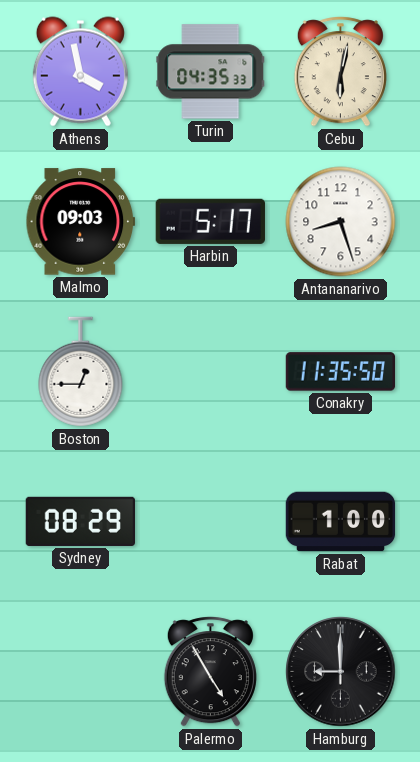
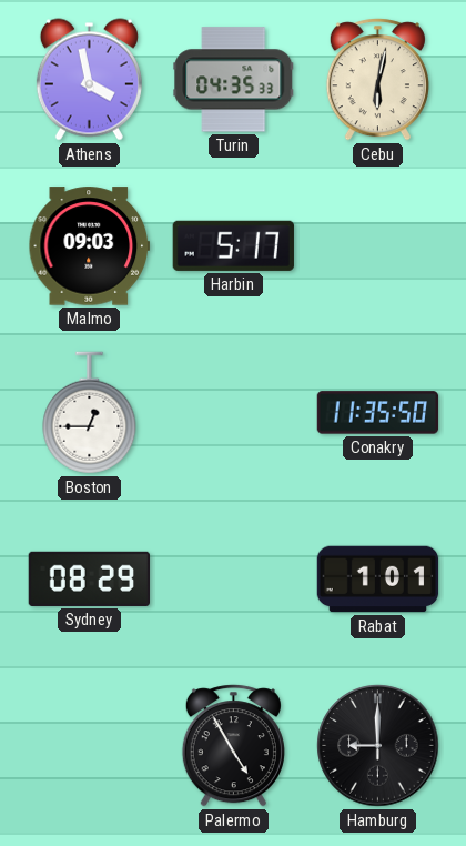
Antananarivo: 8:27 -> none
Rabat: 1:00 -> 1:01
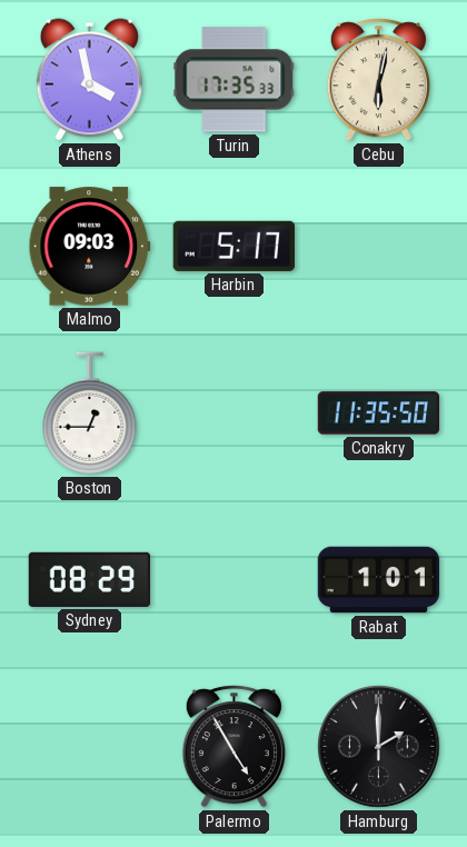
Turin: 04:35 -> 17:35
Hamburg: 9:00 -> 2:00
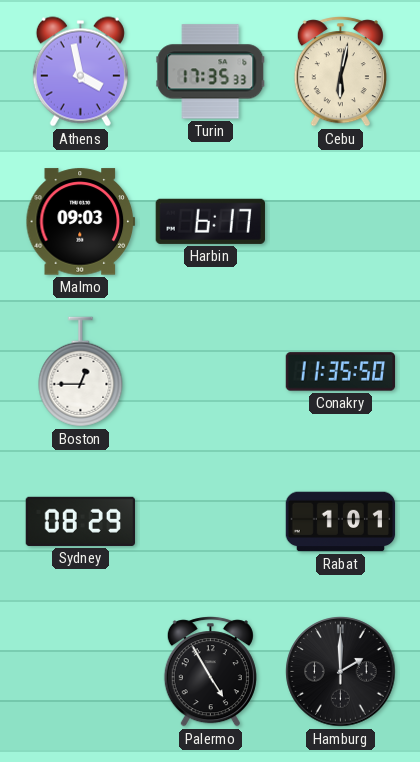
Harbin: 5:17 -> 6:17
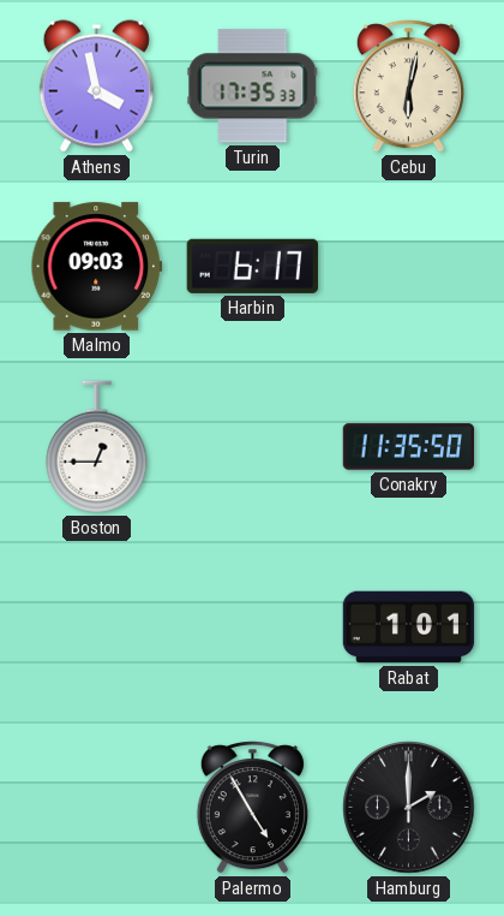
Sydney: 08:29 -> none
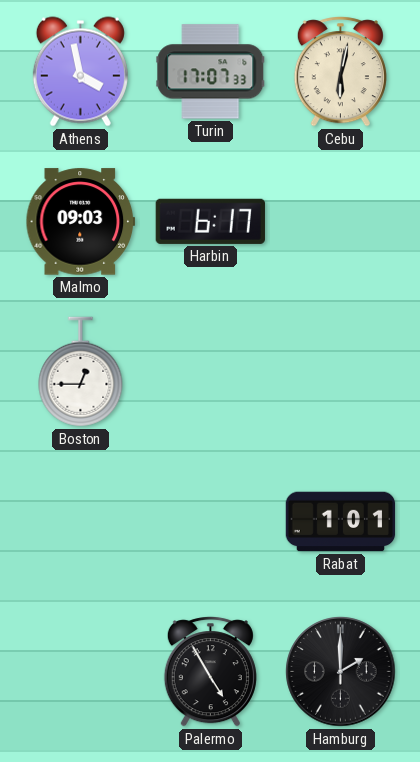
Turin: 17:35 -> 17:07
Conakry: 11:35 -> none
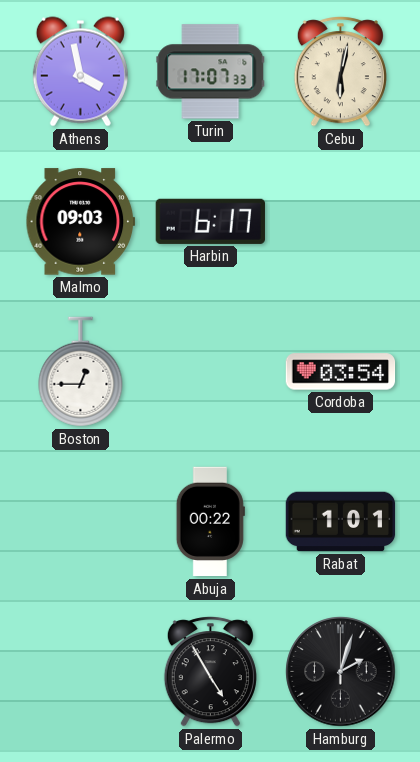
Cordoba: none -> 03:54
Abuja: none -> 00:22
Hamburg: 2:00 -> 2:03
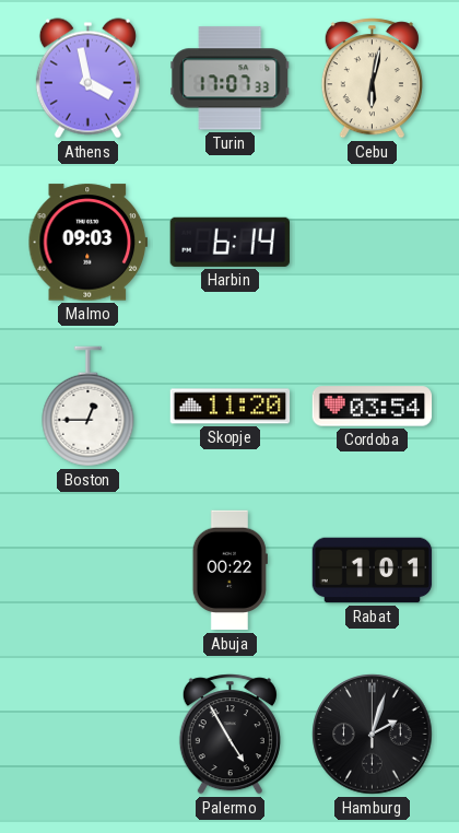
Harbin: 6:17 -> 6:14
Skopje: none -> 11:20
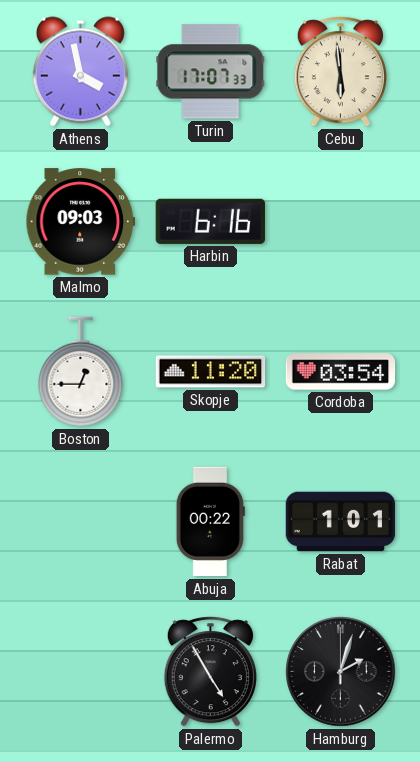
Cebu: 6:02 -> 5:59
Harbin: 6:14 -> 6:16
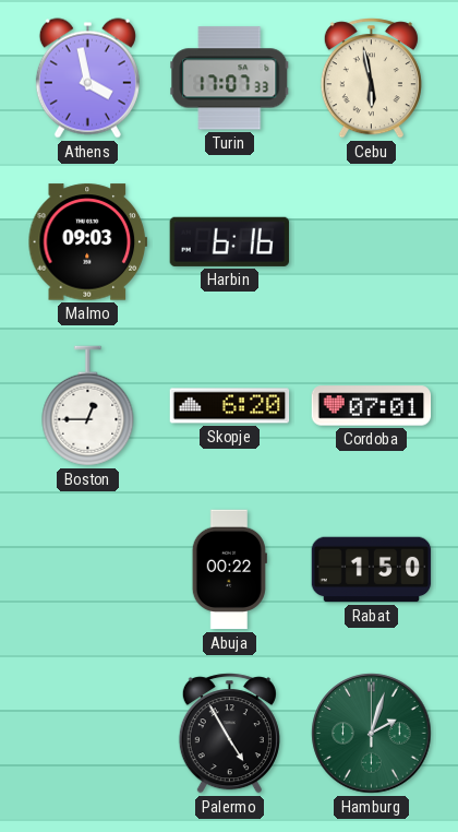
Cebu: 5:59 -> 5:58
Skopje: 11:20 -> 6:20
Cordoba: 03:54 -> 07:01
Rabat: 1:01 -> 1:50
Hamburg dial: black -> green
